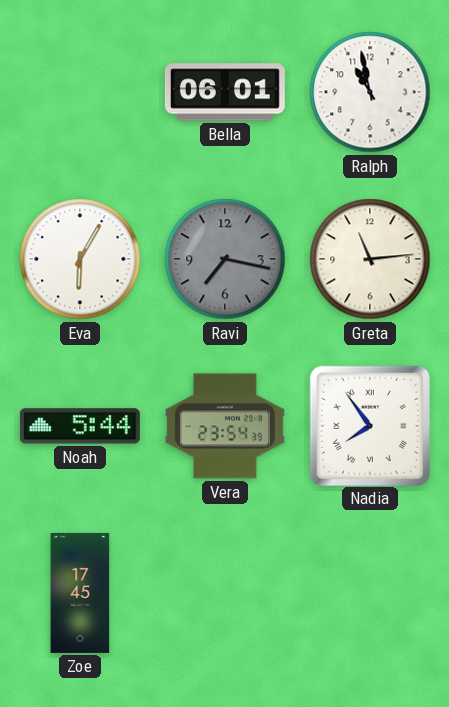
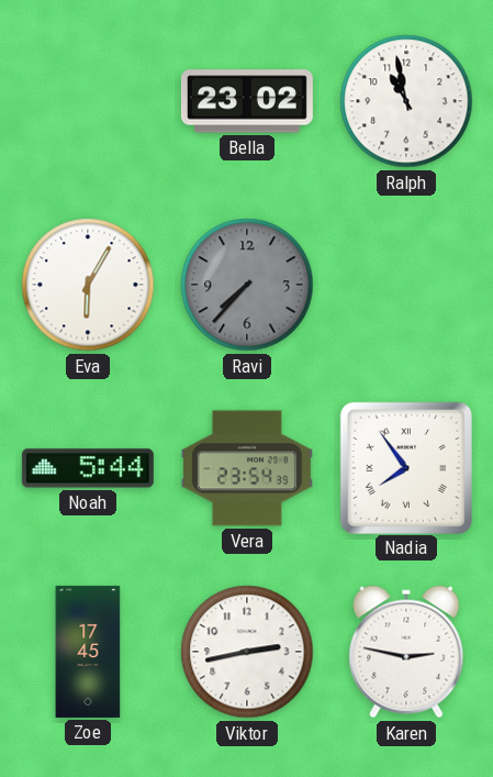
Bella: 06:01 -> 23:02
Ravi: 7:17 -> 7:37
Greta: 11:14 -> none
Viktor: none -> 2:43
Karen: none -> 2:47
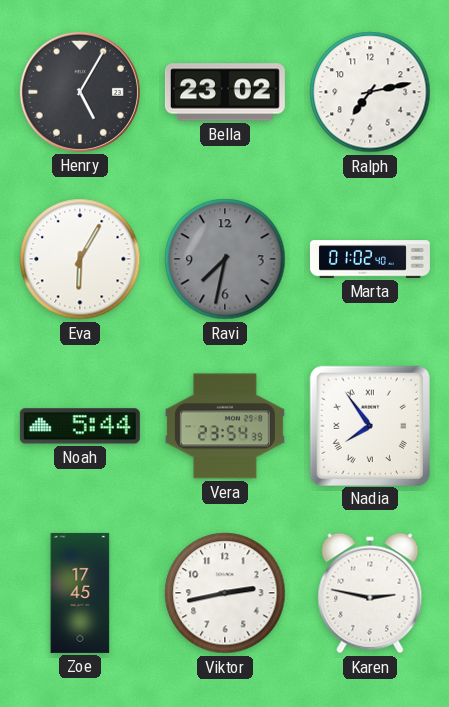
Henry: none -> 5:05
Ralph: 10:58 -> 7:13
Ravi: 7:37 -> 7:32
Marta: none -> 01:02
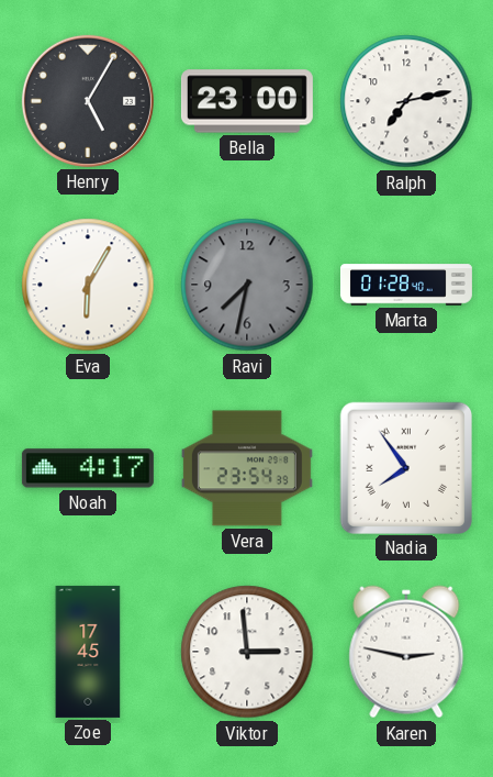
Bella: 23:02 -> 23:00
Marta: 01:02 -> 01:28
Noah: 5:44 -> 4:17
Viktor: 2:43 -> 2:59
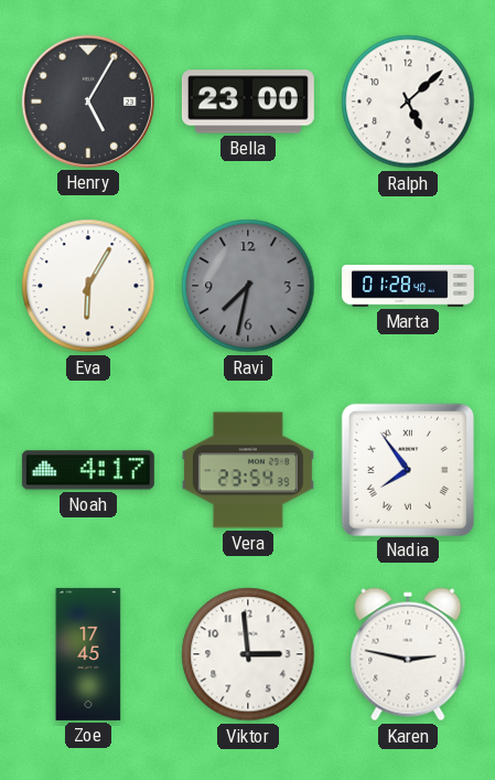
Ralph: 7:13 -> 5:08
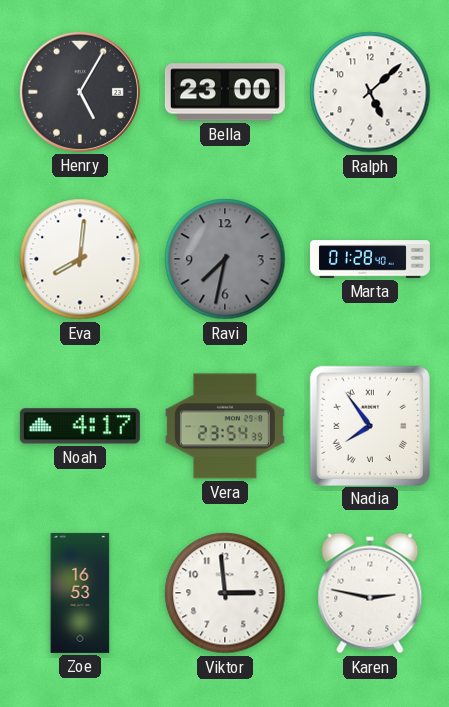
Eva: 6:05 -> 8:01
Zoe: 17:45 -> 16:53
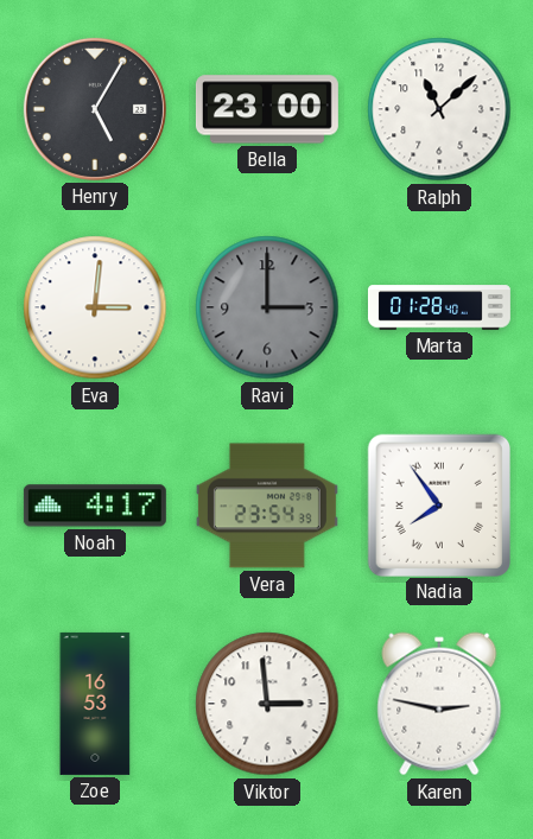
Ralph: 5:08 -> 11:08
Eva: 8:01 -> 3:01
Ravi: 7:32 -> 3:00
